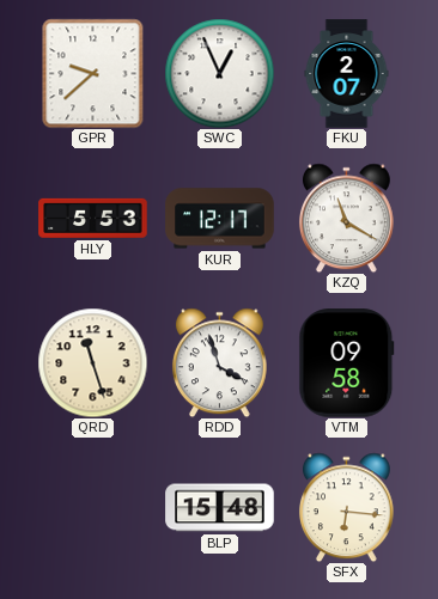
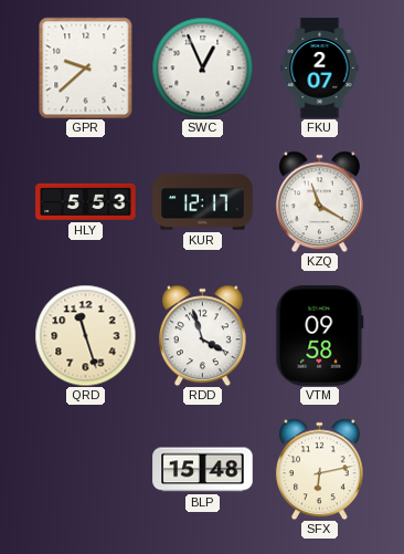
SFX: 6:16 -> 6:13
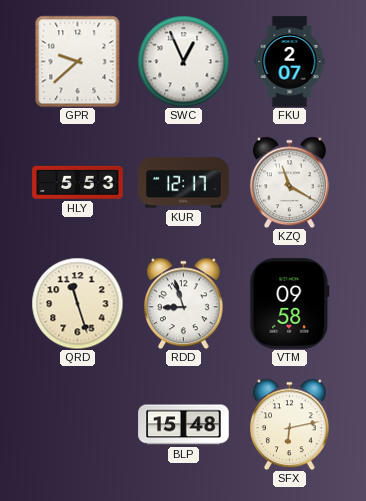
RDD: 3:57 -> 8:57
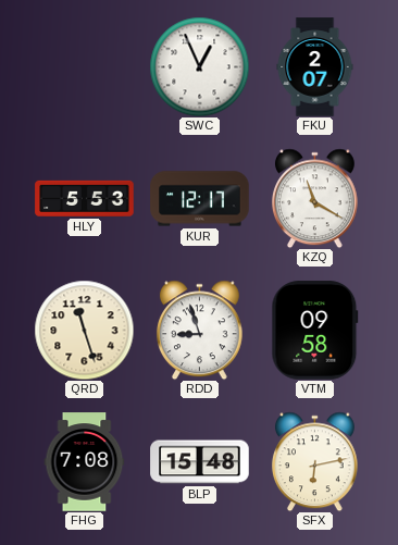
GPR: 9:38 -> none
FHG: none -> 7:08
